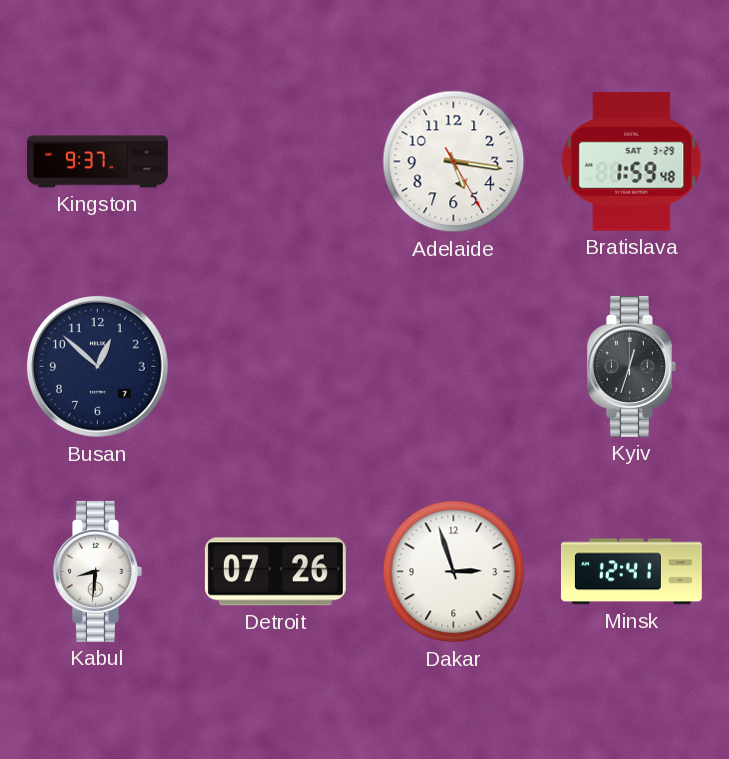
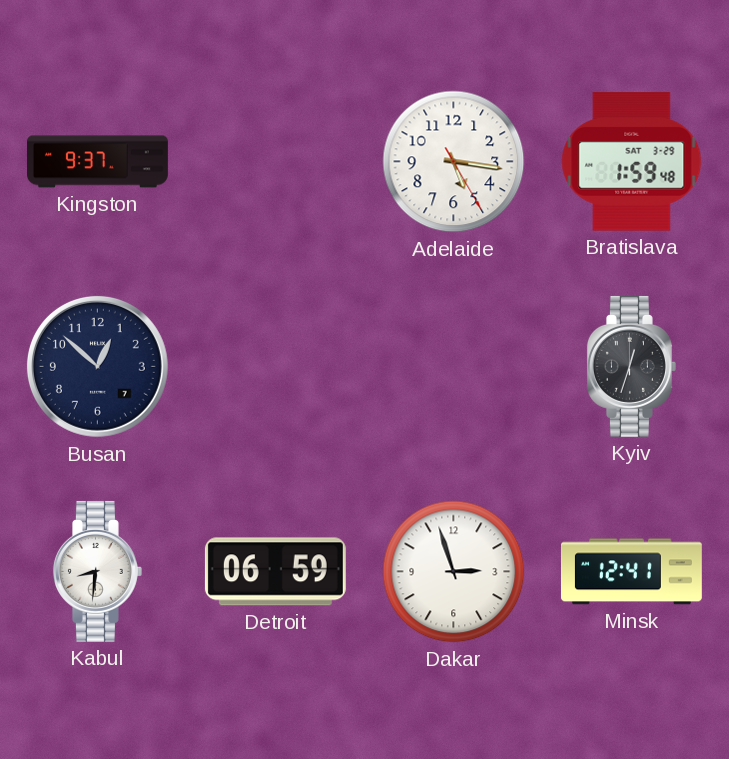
Detroit: 07:26 -> 06:59
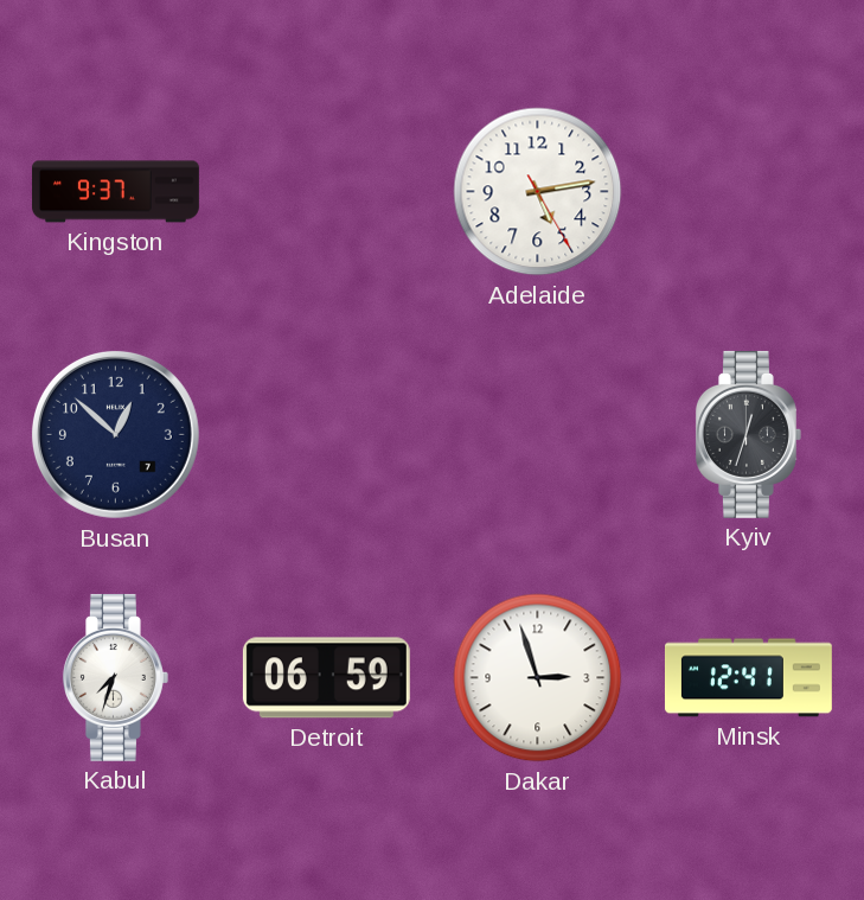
Adelaide: 5:16 -> 5:13
Bratislava: 1:59 -> none
Kabul: 8:31 -> 7:33
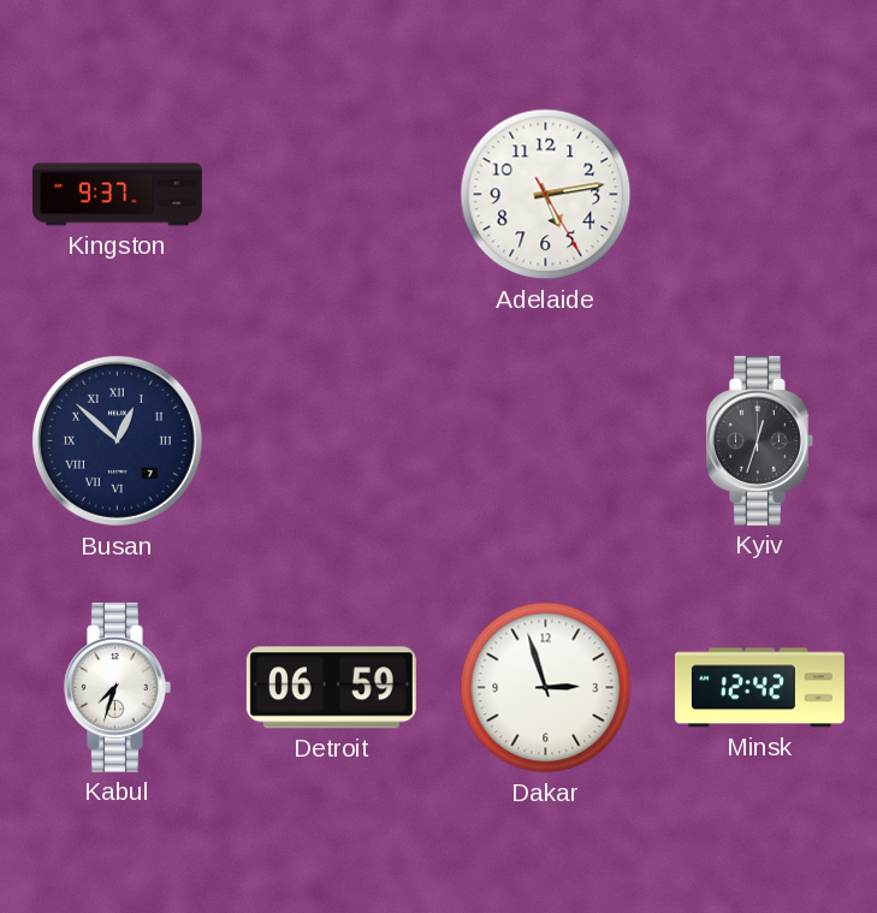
Busan numerals: Arabic -> Roman
Minsk: 12:41 -> 12:42
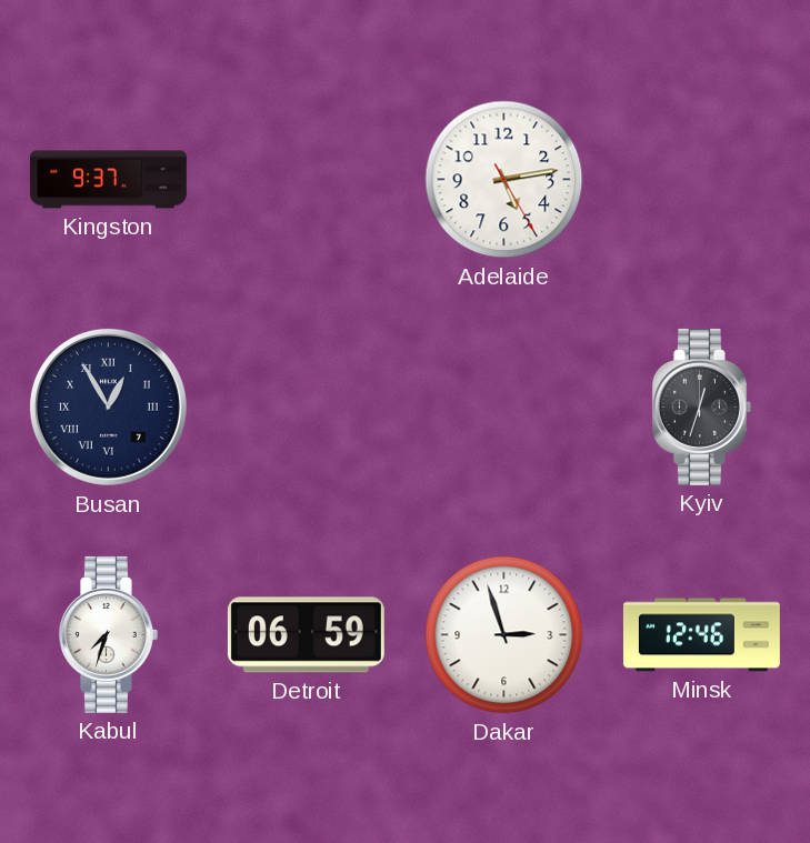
Busan: 12:52 -> 12:55
Minsk: 12:42 -> 12:46
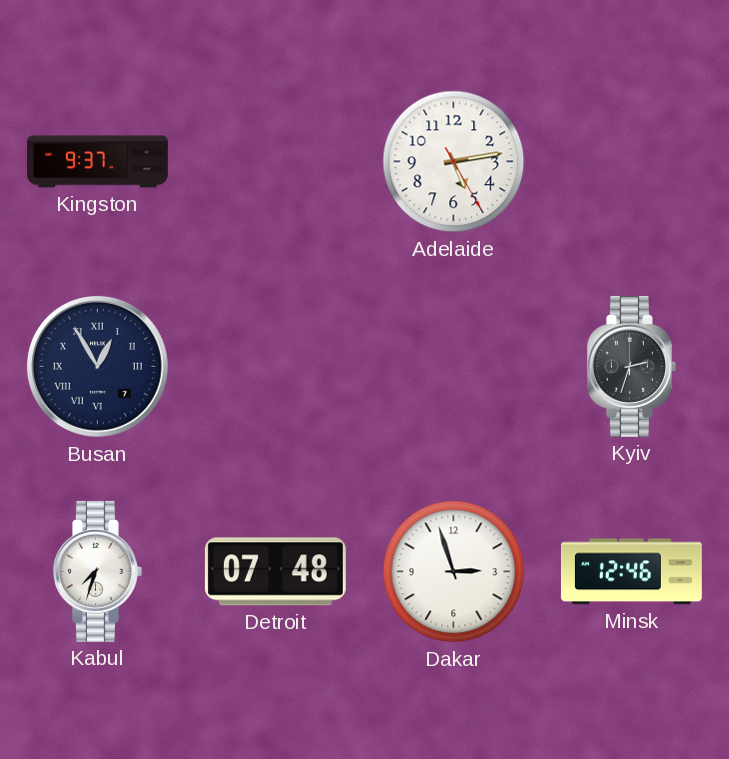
Kyiv: 12:33 -> 2:33
Detroit: 06:59 -> 07:48
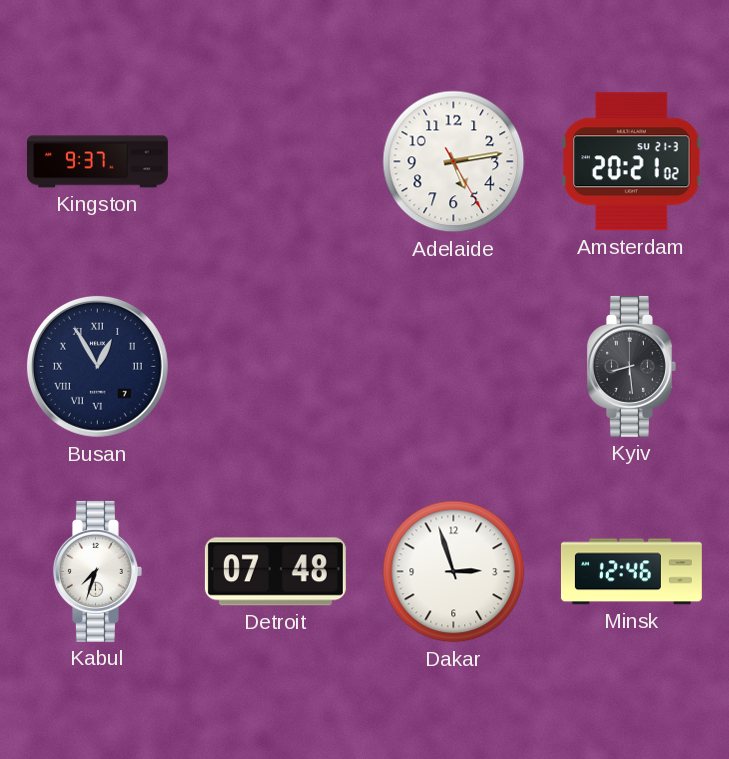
Amsterdam: none -> 20:21
Kyiv: 2:33 -> 8:29
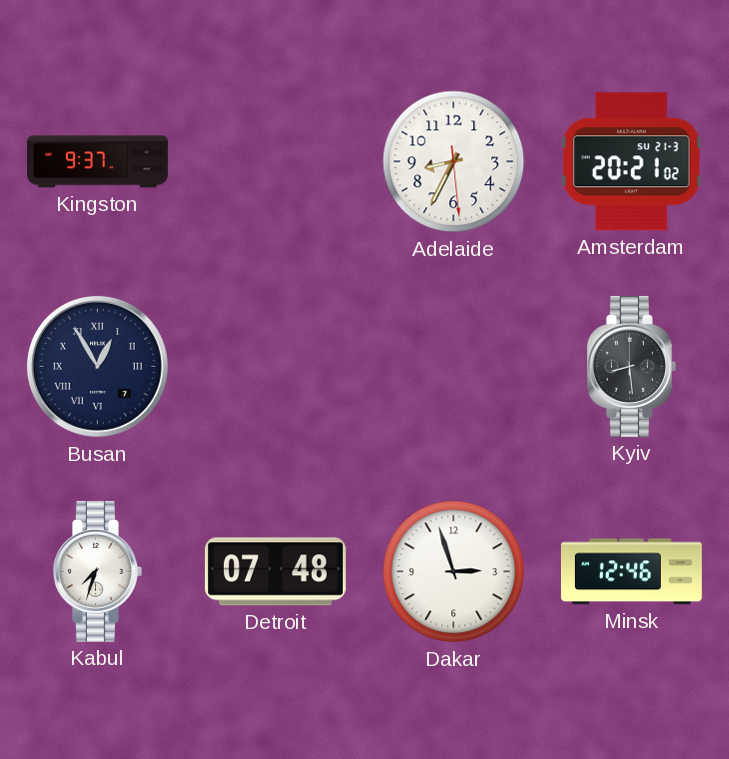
Adelaide: 5:13 -> 8:34
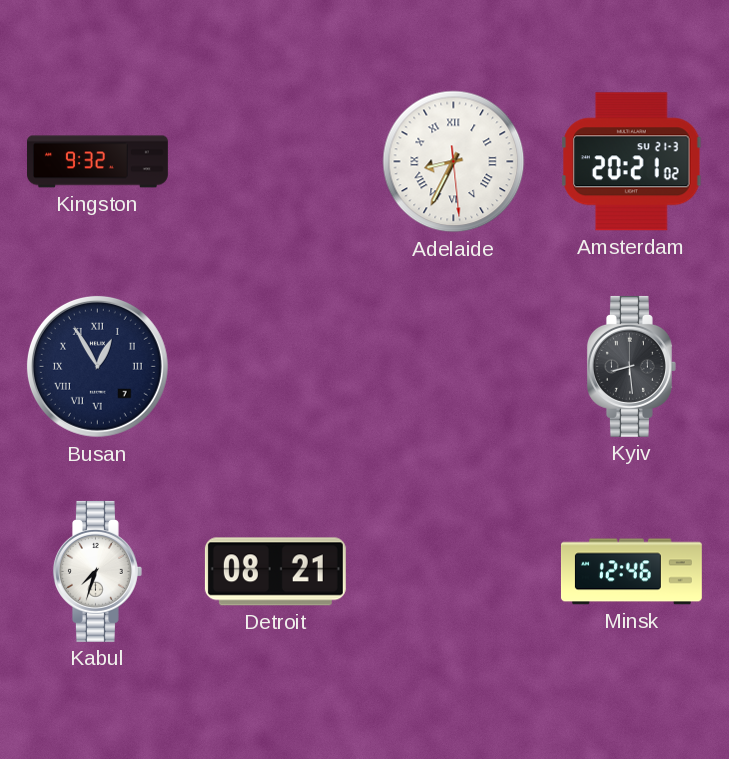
Kingston: 9:37 -> 9:32
Adelaide numerals: Arabic -> Roman
Detroit: 07:48 -> 08:21
Dakar: 2:57 -> none
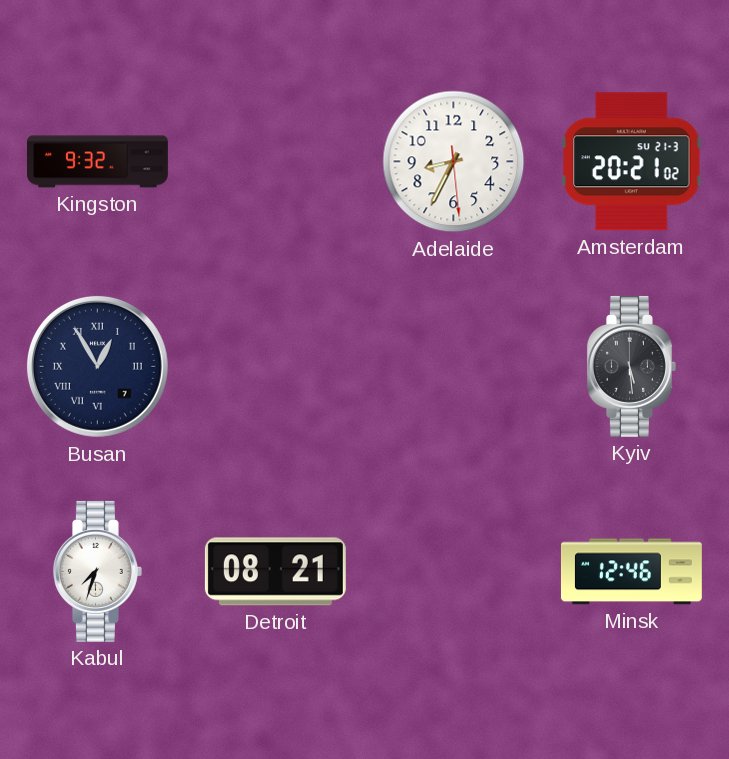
Adelaide numerals: Roman -> Arabic
Kyiv: 8:29 -> 5:29
